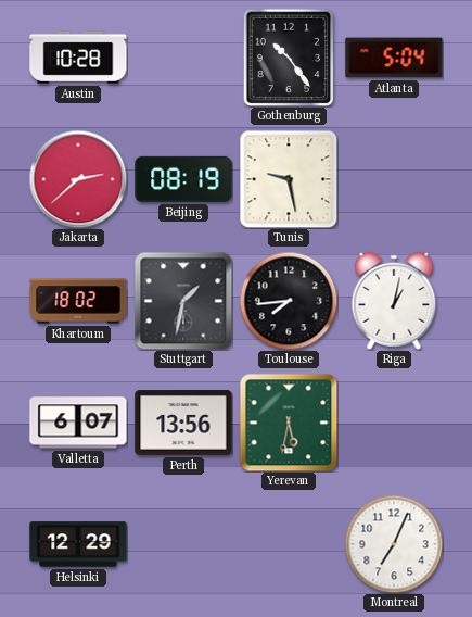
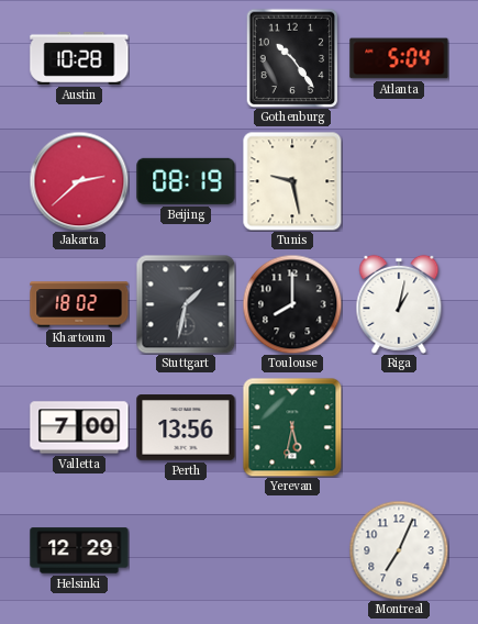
Toulouse: 7:44 -> 8:00
Valletta: 6:07 -> 7:00
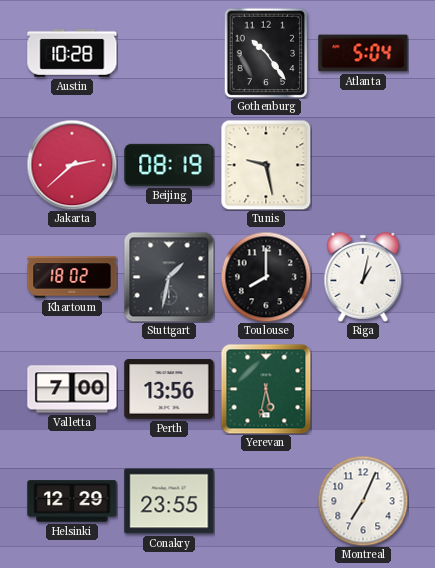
Conakry: none -> 23:55
